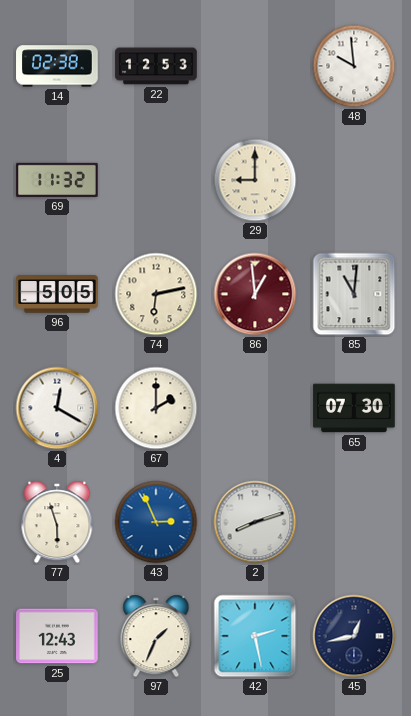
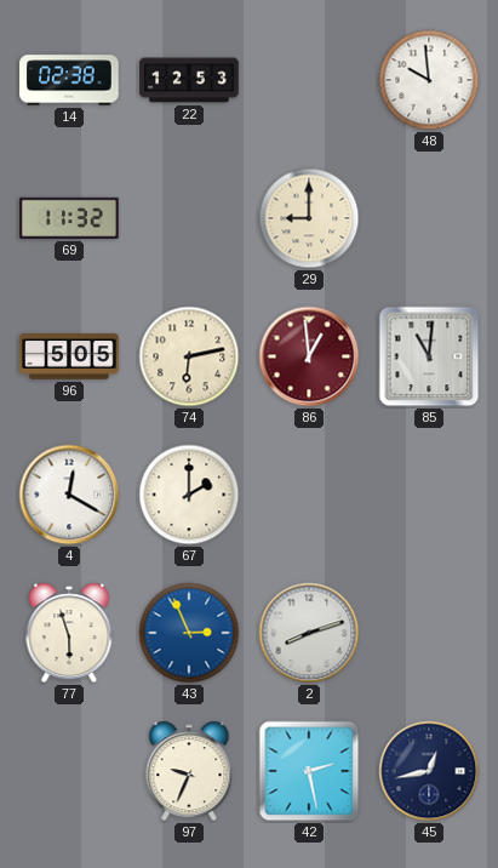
65: 07:30 -> none
25: 12:43 -> none
97: 1:34 -> 9:34
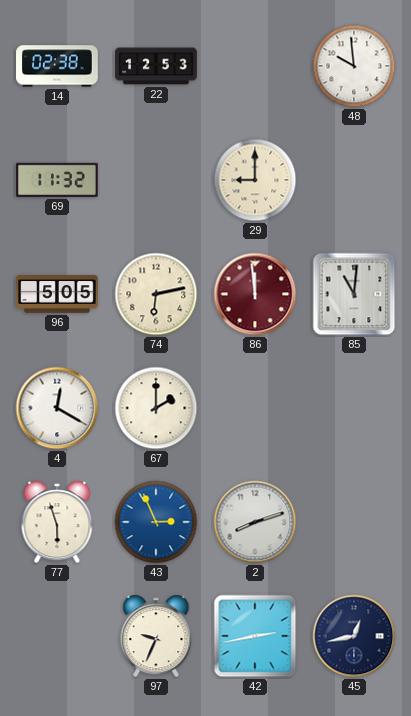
86: 12:59 -> 11:59
42: 2:28 -> 2:43
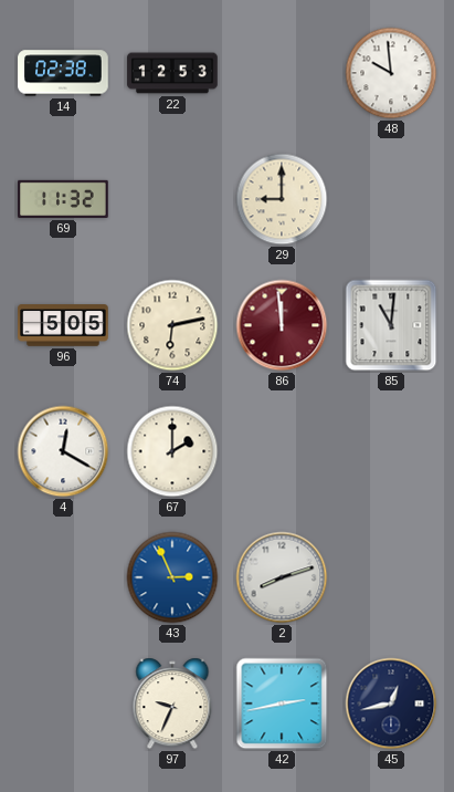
77: 5:57 -> none
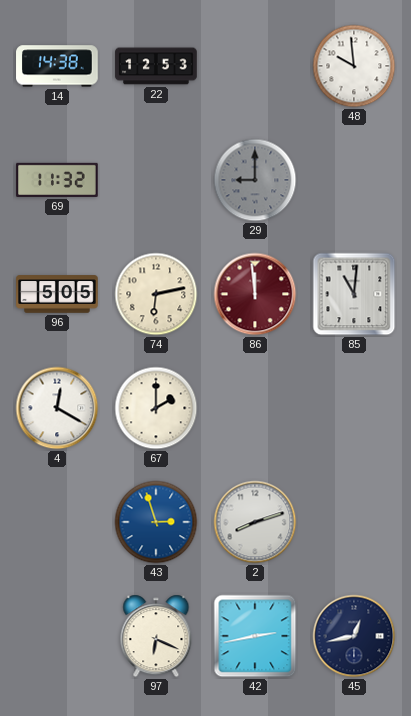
14: 02:38 -> 14:38
29 dial: cream -> grey
43: 2:56 -> 2:57
97: 9:34 -> 6:19
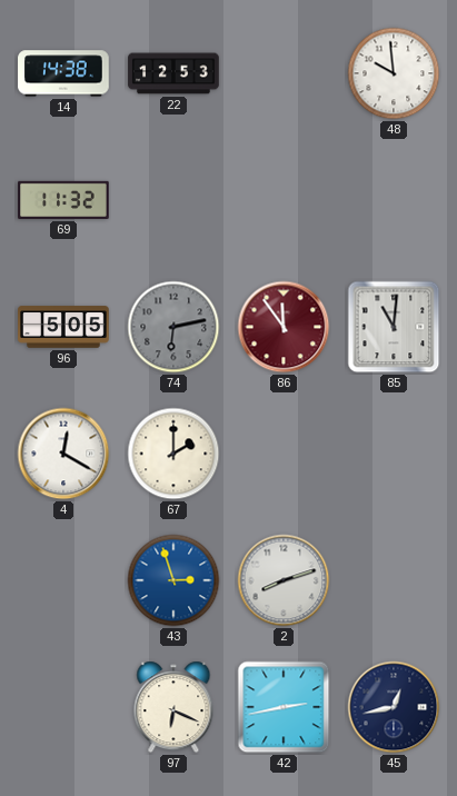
29: 9:00 -> none
74 dial: cream -> grey
86: 11:59 -> 11:54
